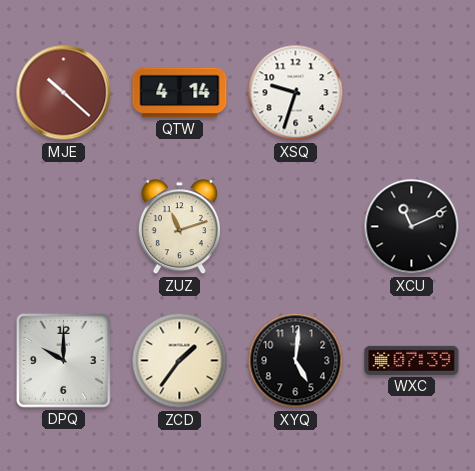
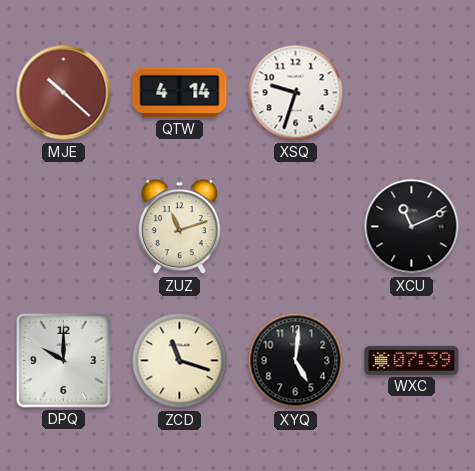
ZCD: 1:36 -> 11:18
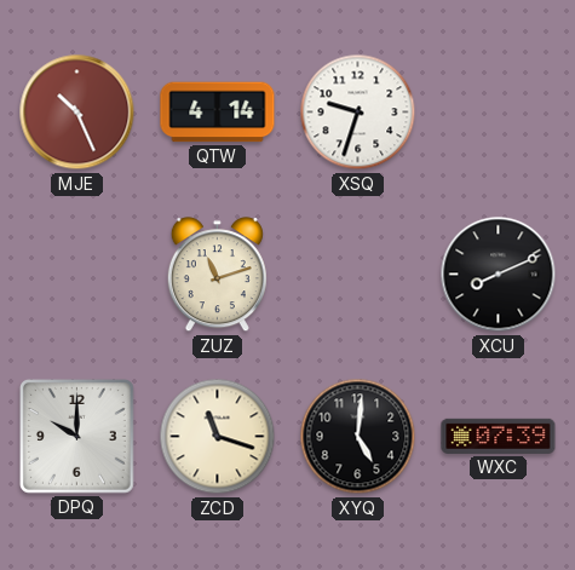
MJE: 10:22 -> 10:26
XCU: 11:11 -> 8:11
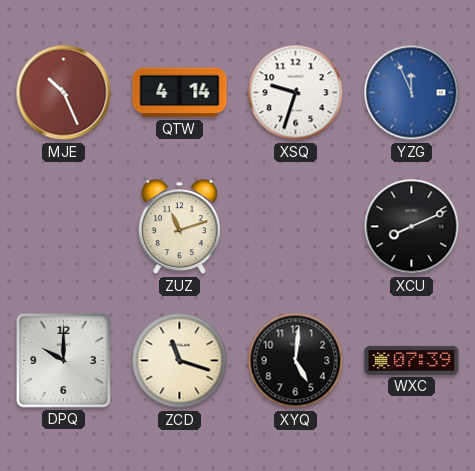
YZG: none -> 11:56
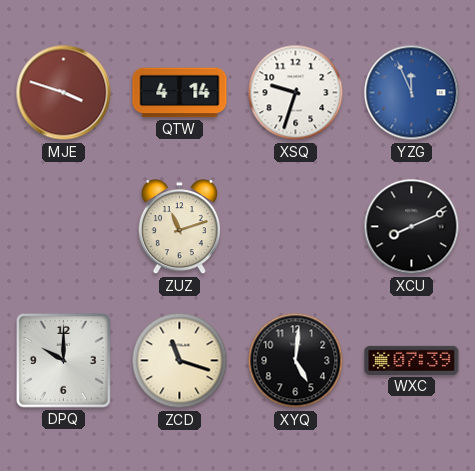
MJE: 10:26 -> 3:48
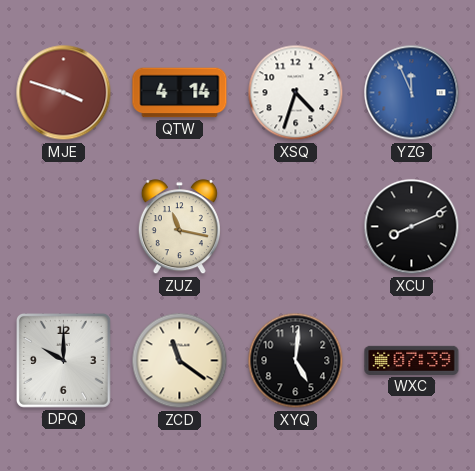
XSQ: 9:33 -> 4:33
ZUZ: 11:12 -> 11:17
ZCD: 11:18 -> 11:21
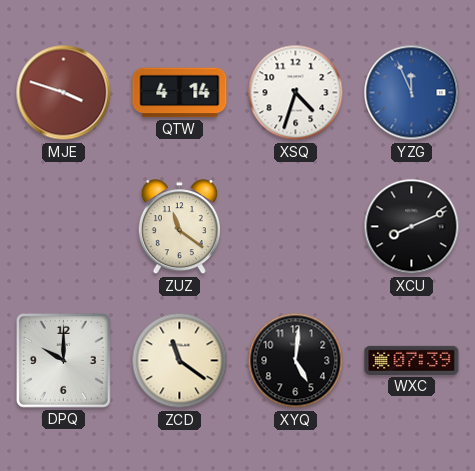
ZUZ: 11:17 -> 11:21
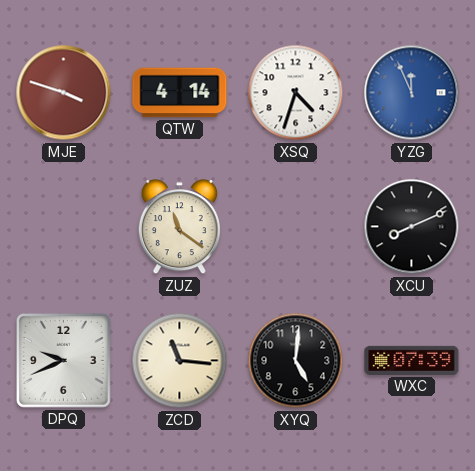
DPQ: 10:00 -> 9:41
ZCD: 11:21 -> 11:16
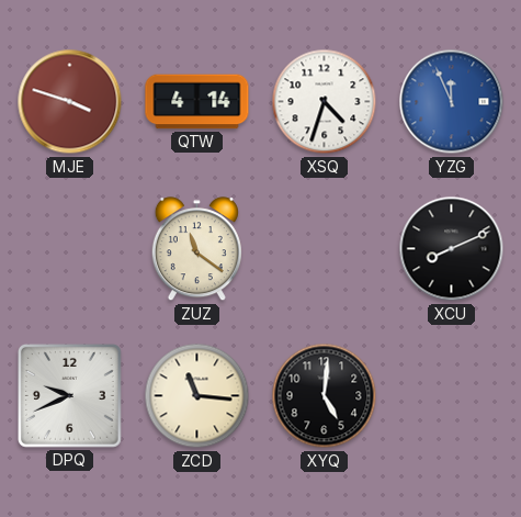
WXC: 07:39 -> none
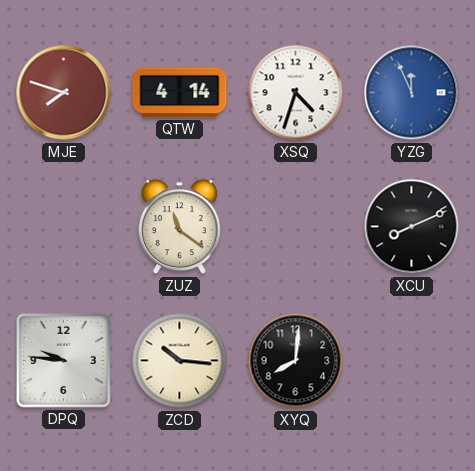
MJE: 3:48 -> 7:48
DPQ: 9:41 -> 9:46
ZCD: 11:16 -> 10:16
XYQ: 5:01 -> 8:01
